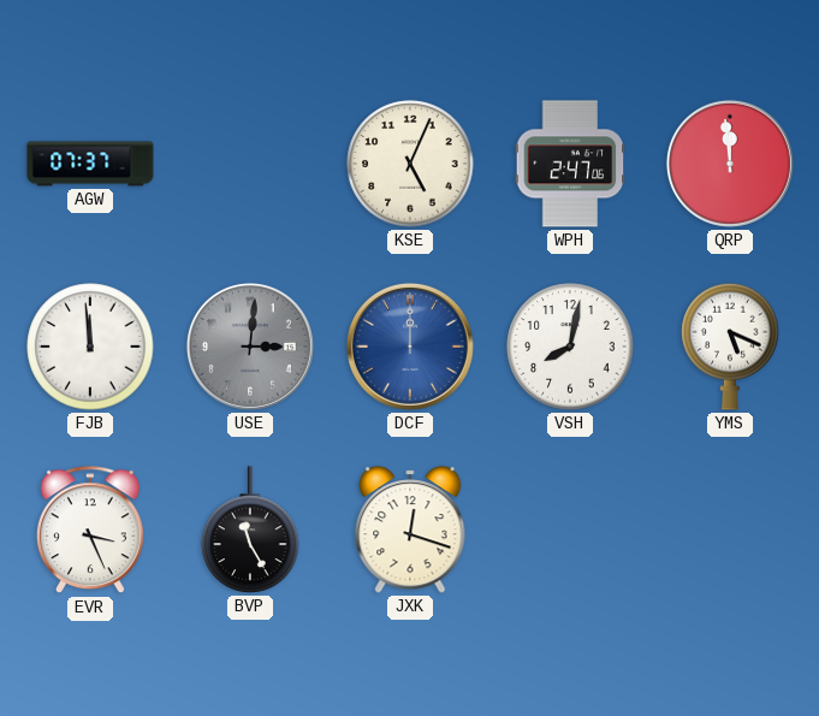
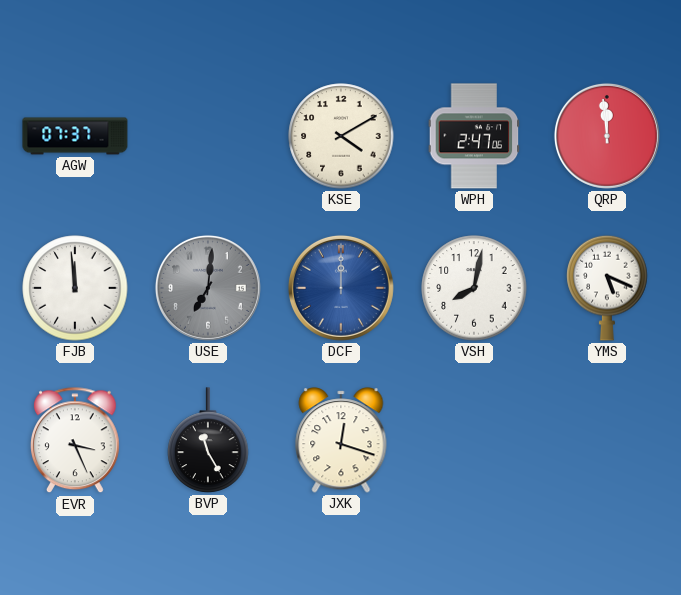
KSE: 5:04 -> 4:10
USE: 3:01 -> 7:01
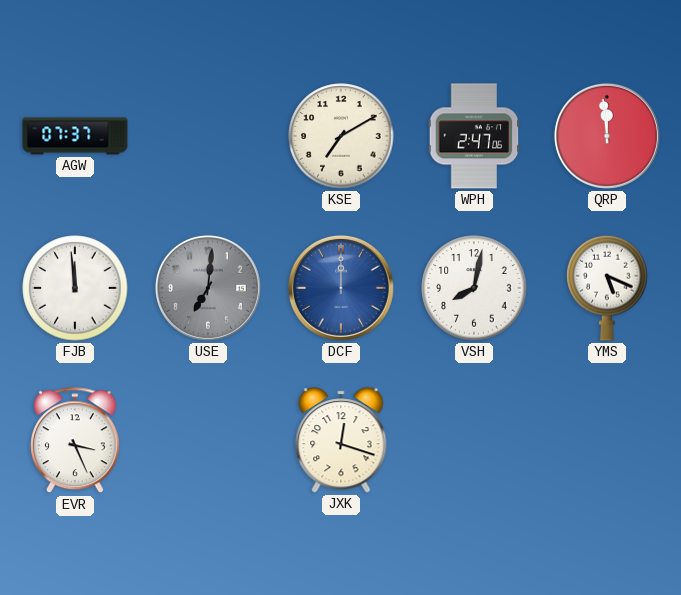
KSE: 4:10 -> 7:10
BVP: 11:25 -> none
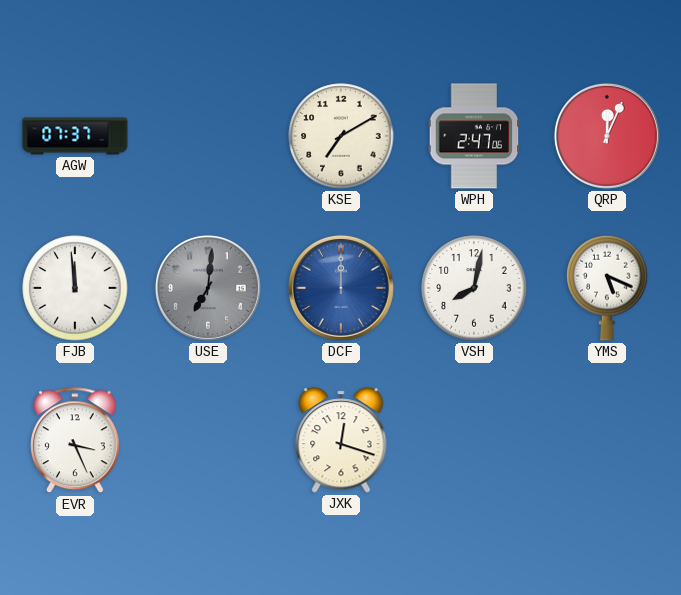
QRP: 11:59 -> 12:04
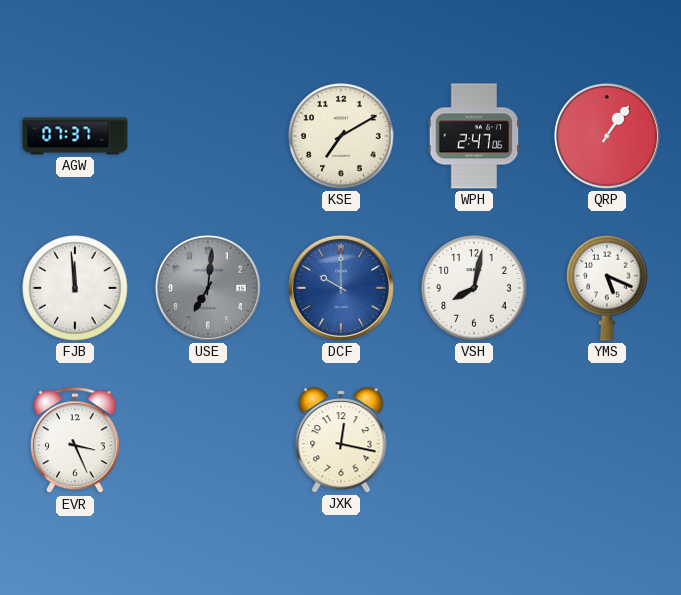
QRP: 12:04 -> 1:06
DCF: 12:00 -> 10:00
JXK: 12:18 -> 12:17
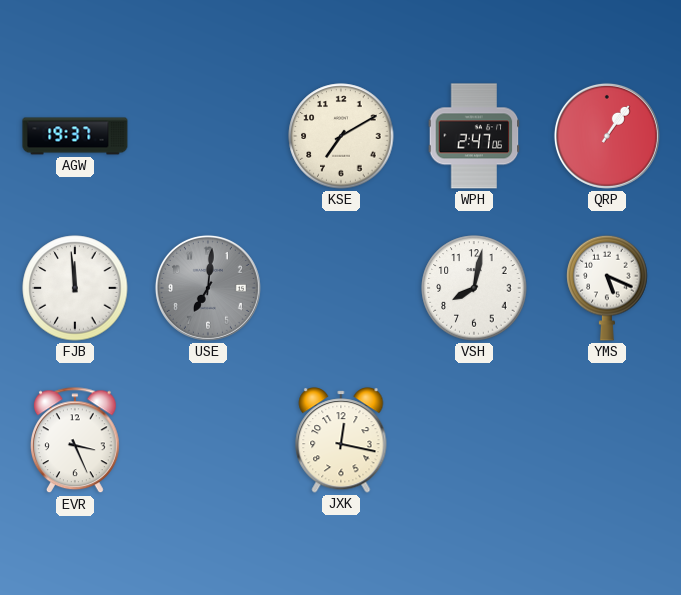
AGW: 07:37 -> 19:37
DCF: 10:00 -> none
